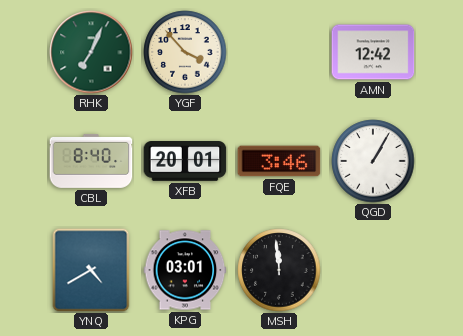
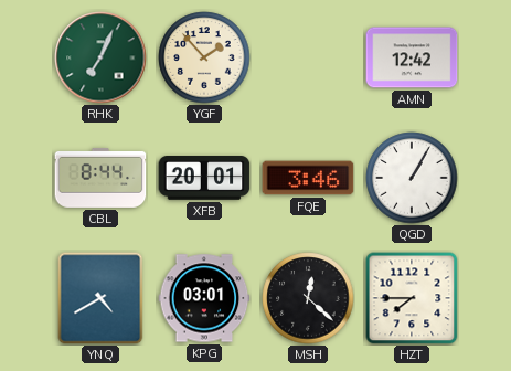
YGF: 3:53 -> 1:53
CBL: 8:40 -> 8:44
MSH: 11:59 -> 12:22
HZT: none -> 7:45
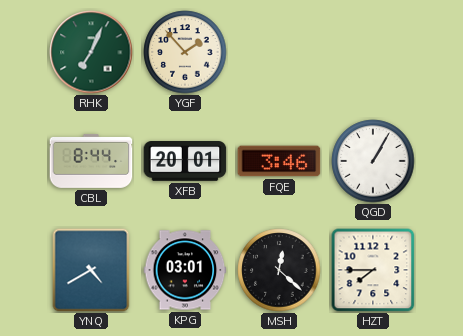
AMN: 12:42 -> none
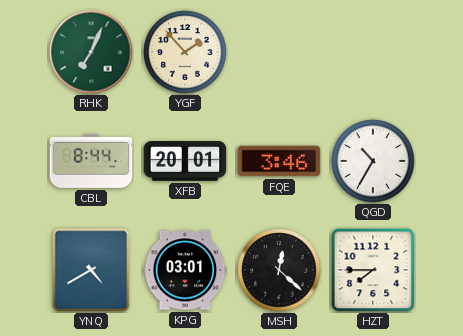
QGD: 1:05 -> 10:35
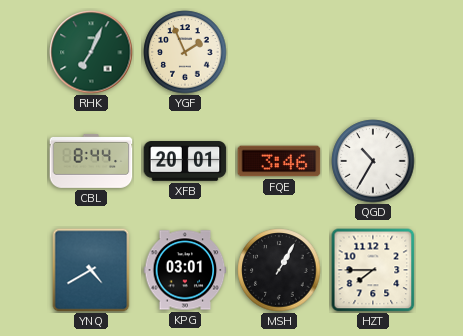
YGF: 1:53 -> 1:56
MSH: 12:22 -> 1:05
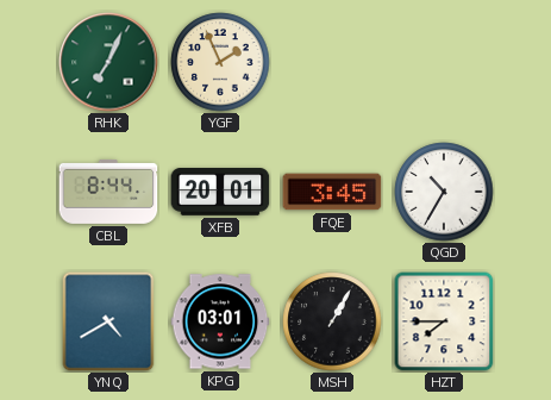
FQE: 3:46 -> 3:45
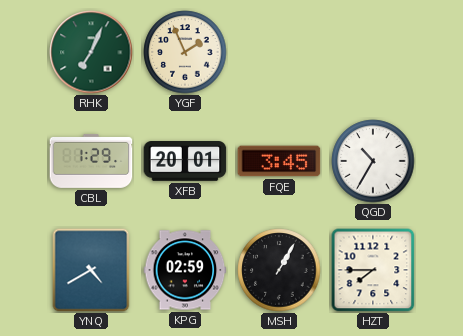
CBL: 8:44 -> 1:29
KPG: 03:01 -> 02:59
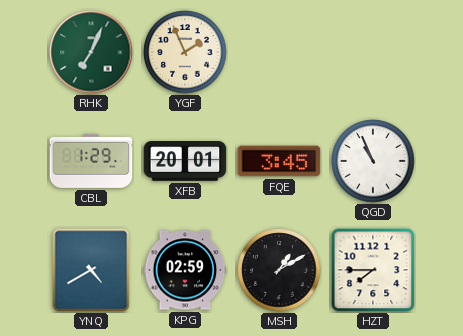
QGD: 10:35 -> 10:56
MSH: 1:05 -> 1:10
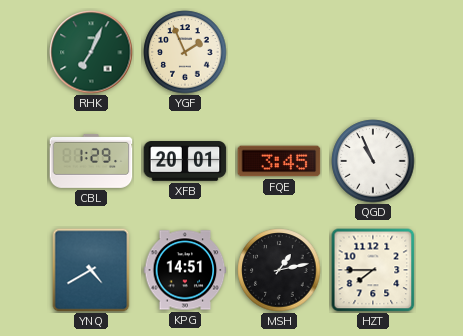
KPG: 02:59 -> 14:51
MSH: 1:10 -> 1:13
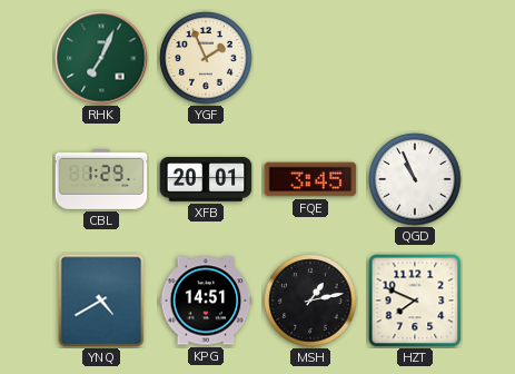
HZT: 7:45 -> 7:49
